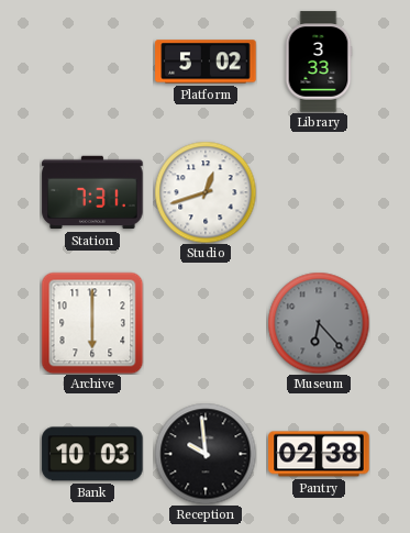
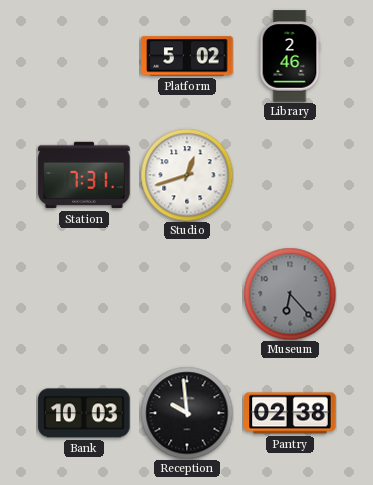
Library: 3:33 -> 2:46
Archive: 6:00 -> none
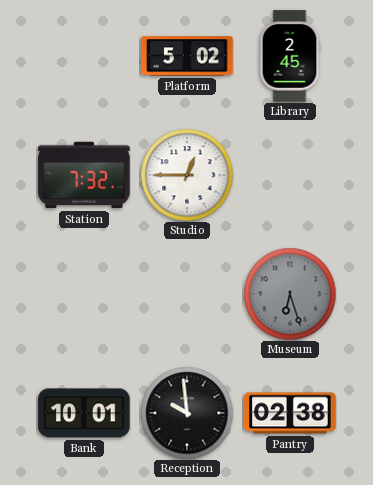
Library: 2:46 -> 2:45
Station: 7:31 -> 7:32
Studio: 12:42 -> 12:45
Museum: 6:23 -> 6:27
Bank: 10:03 -> 10:01
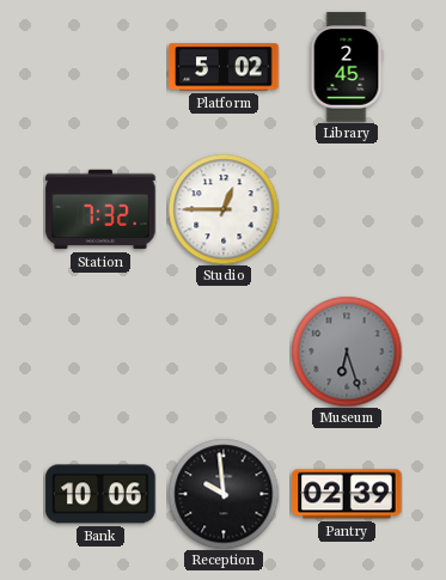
Bank: 10:01 -> 10:06
Pantry: 02:38 -> 02:39
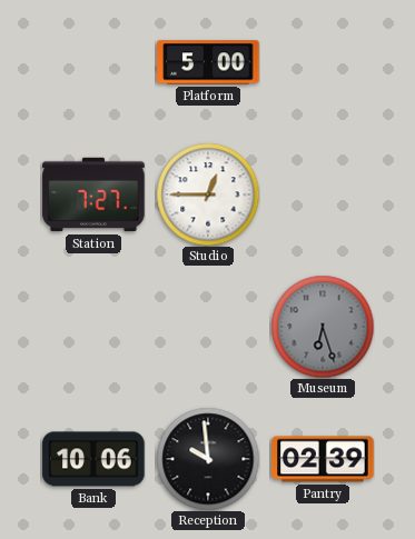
Platform: 5:02 -> 5:00
Library: 2:45 -> none
Station: 7:32 -> 7:27
